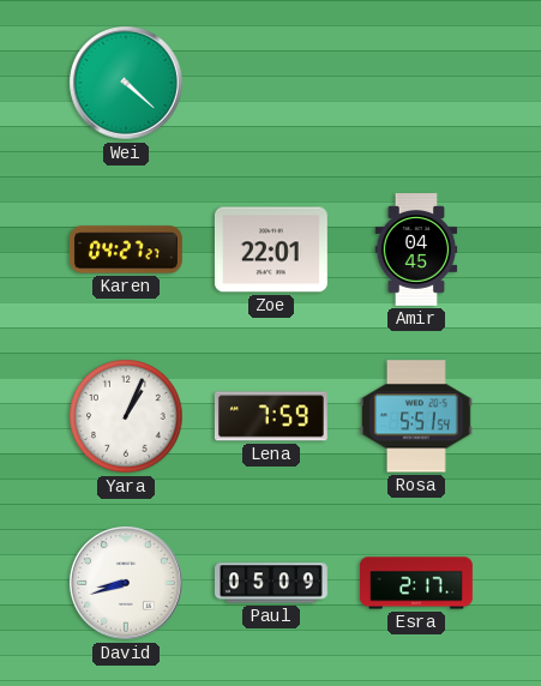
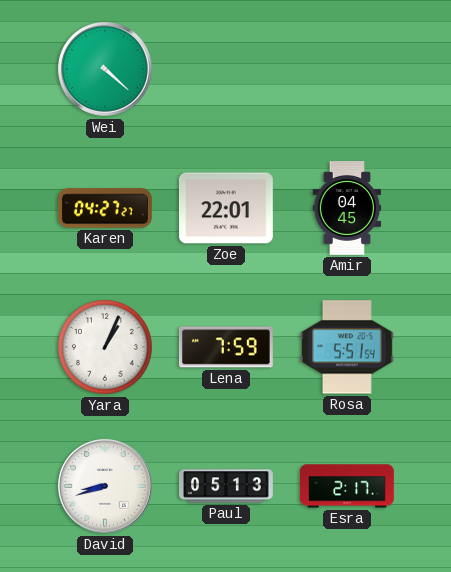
Paul: 05:09 -> 05:13
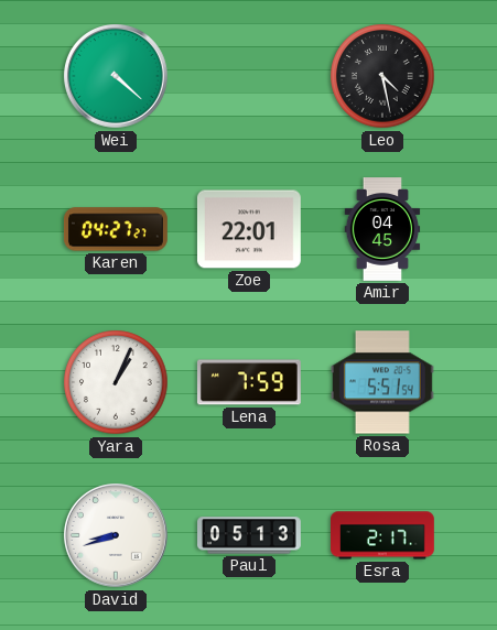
Leo: none -> 4:28
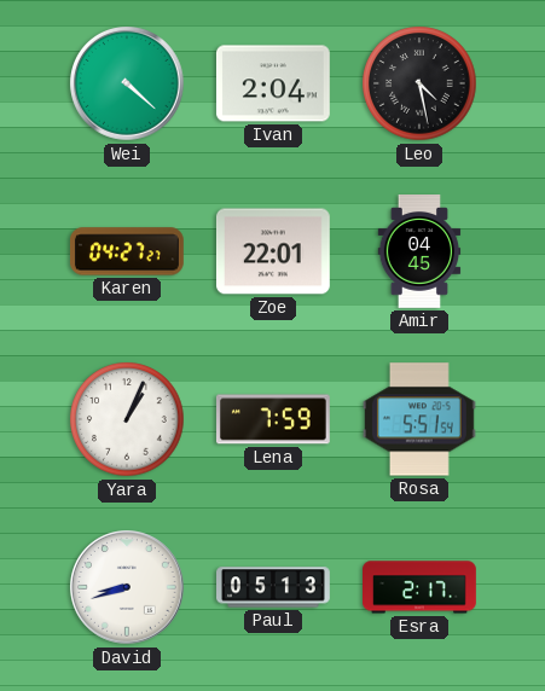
Ivan: none -> 2:04
